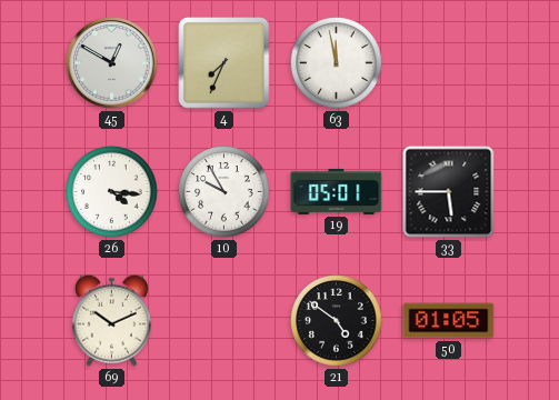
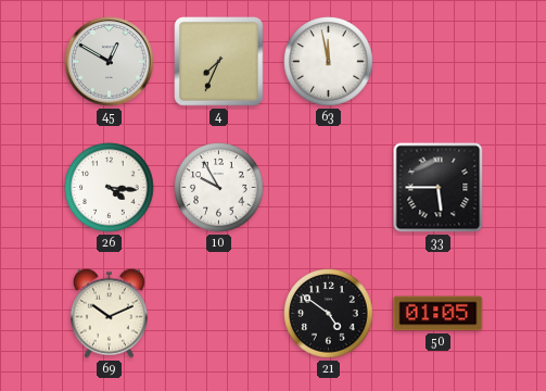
19: 05:01 -> none
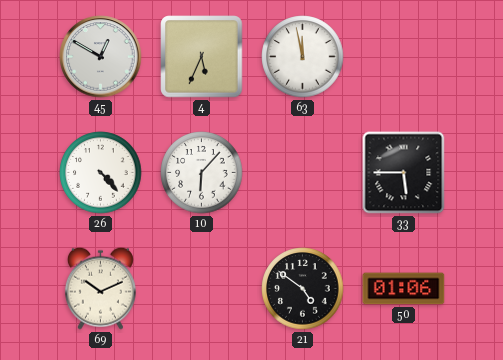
4: 7:34 -> 5:34
26: 4:16 -> 4:23
10: 9:55 -> 6:07
50: 01:05 -> 01:06
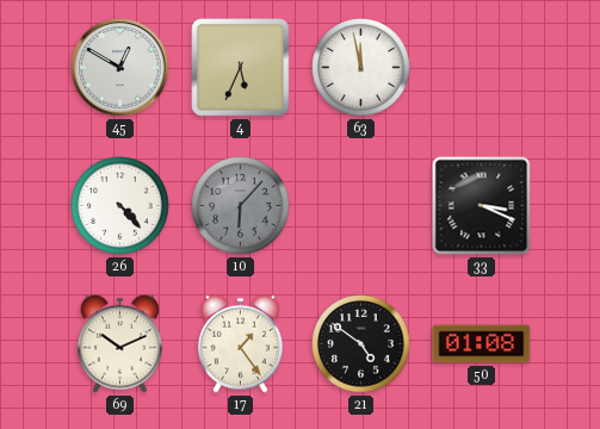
10 dial: white -> grey
33: 5:45 -> 3:19
17: none -> 1:24
50: 01:06 -> 01:08
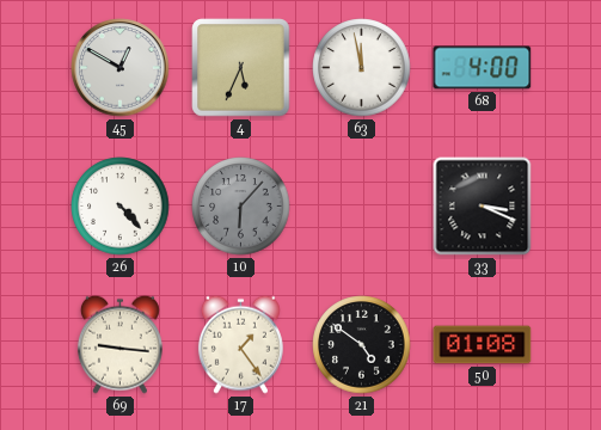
68: none -> 4:00
69: 10:11 -> 9:16
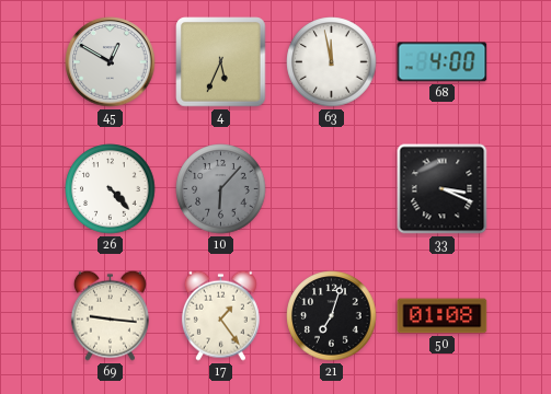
21: 4:51 -> 7:03
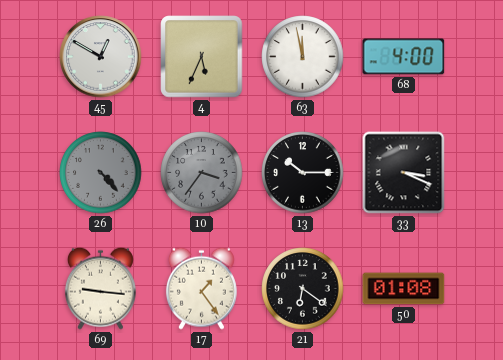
26 dial: white -> grey
10: 6:07 -> 3:36
13: none -> 10:15
21: 7:03 -> 6:21
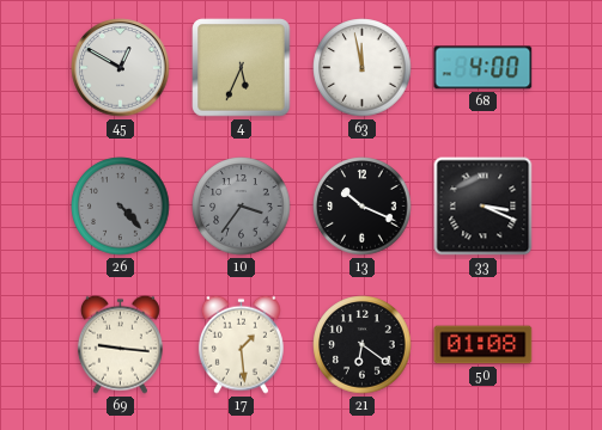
13: 10:15 -> 10:19
17: 1:24 -> 1:29
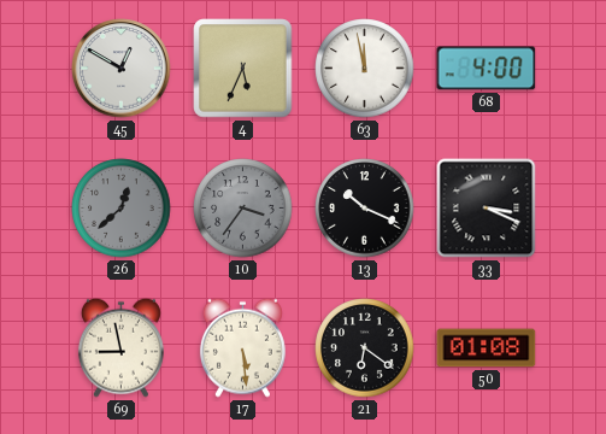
26: 4:23 -> 12:38
69: 9:16 -> 8:58
17: 1:29 -> 5:29
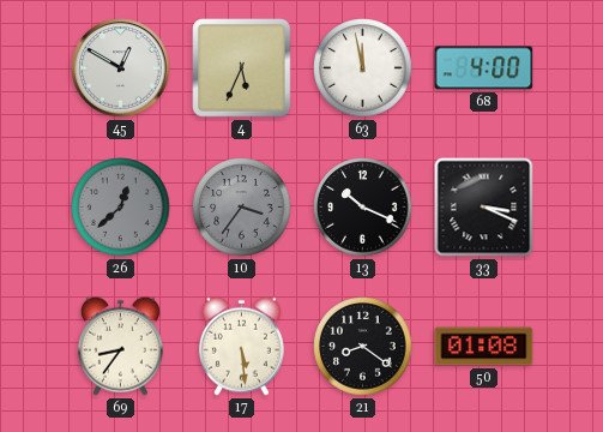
69: 8:58 -> 8:36
21: 6:21 -> 8:21
